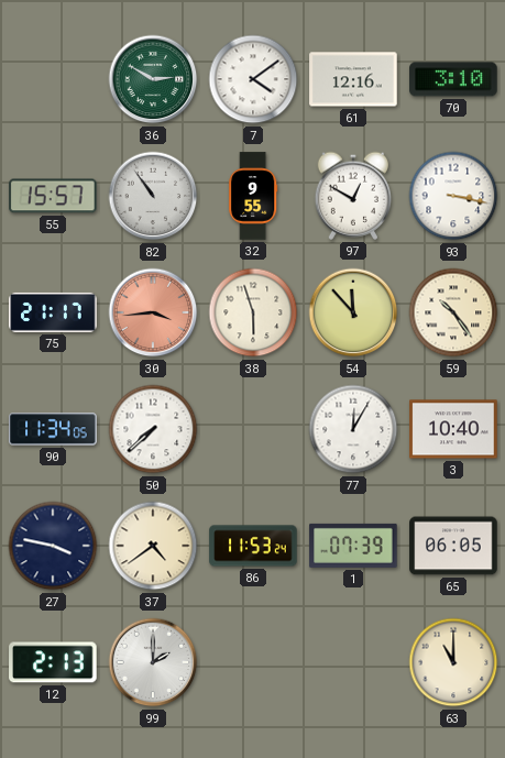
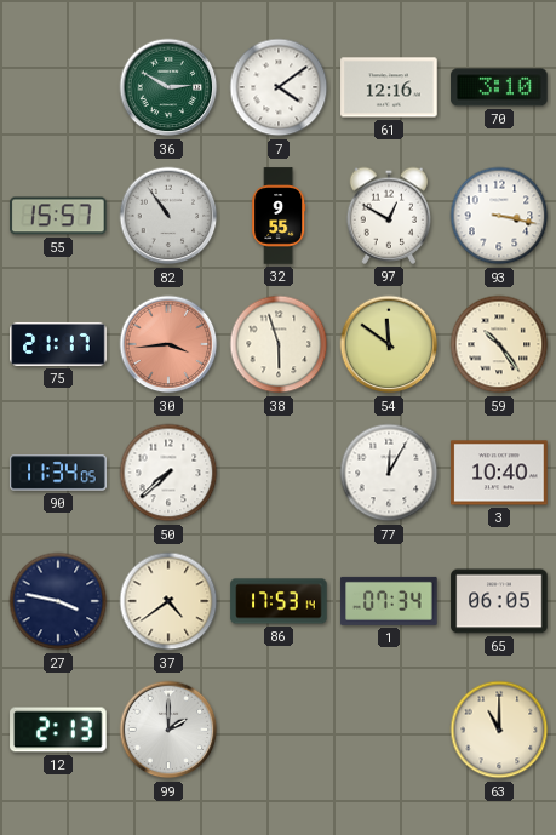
54: 11:53 -> 11:51
86: 11:53 -> 17:53
1: 07:39 -> 07:34
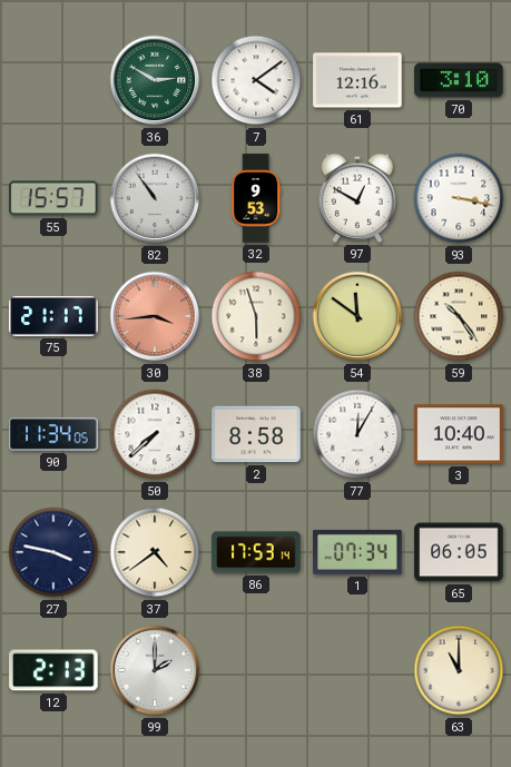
32: 9:55 -> 9:53
2: none -> 8:58
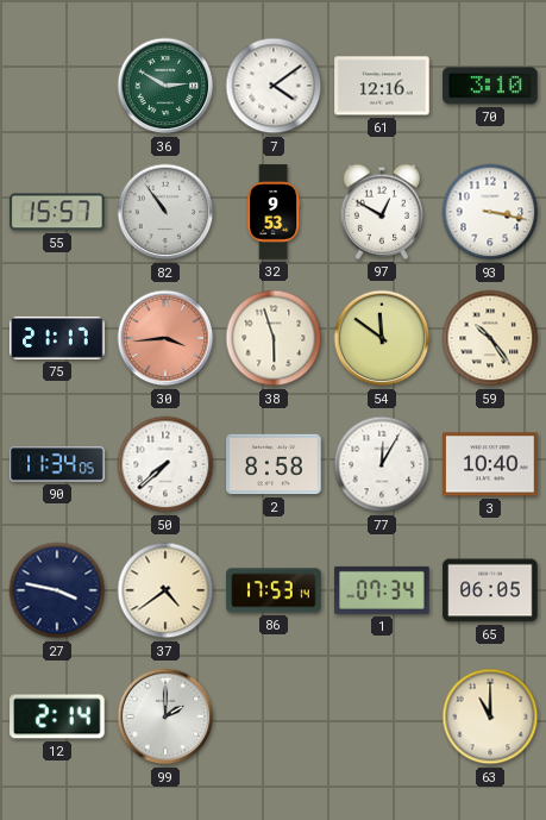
12: 2:13 -> 2:14
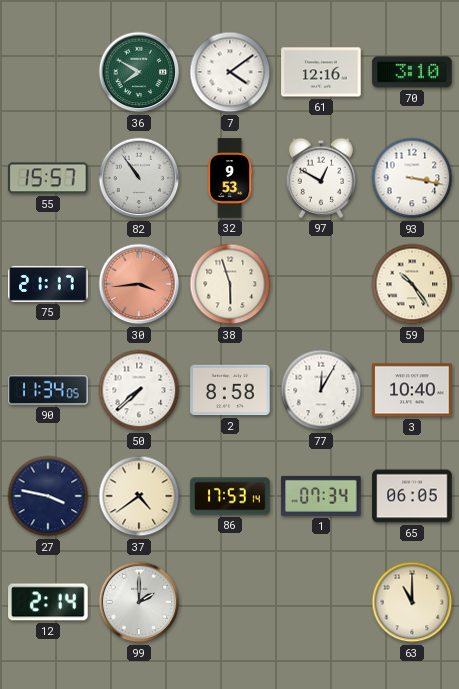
36: 2:50 -> 7:50
54: 11:51 -> none
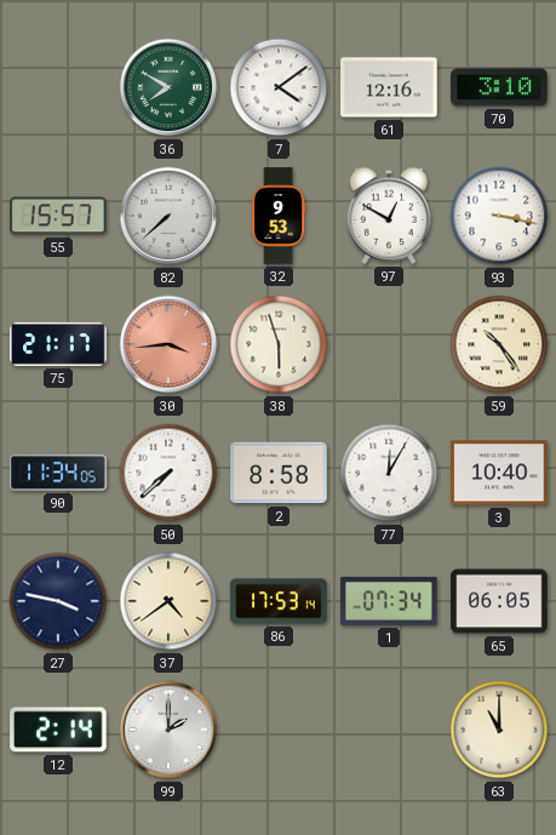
82: 10:54 -> 7:38
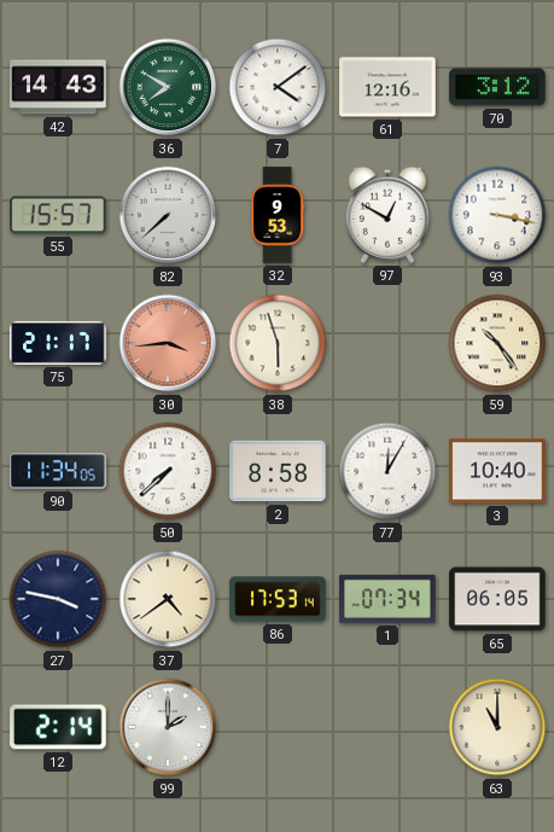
42: none -> 14:43
70: 3:10 -> 3:12
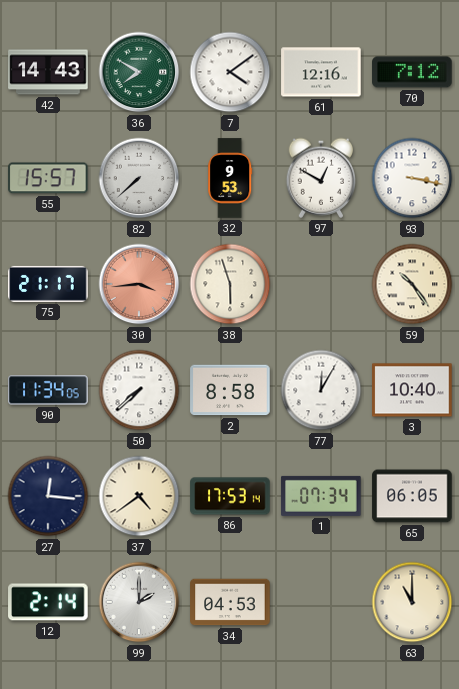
70: 3:12 -> 7:12
27: 3:47 -> 12:16
34: none -> 04:53
